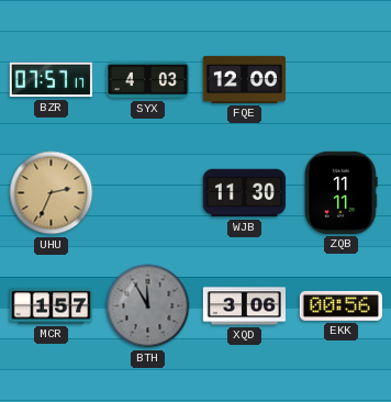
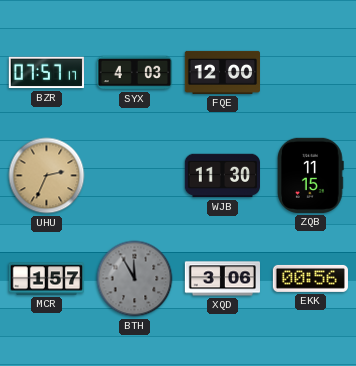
ZQB: 11:11 -> 11:15
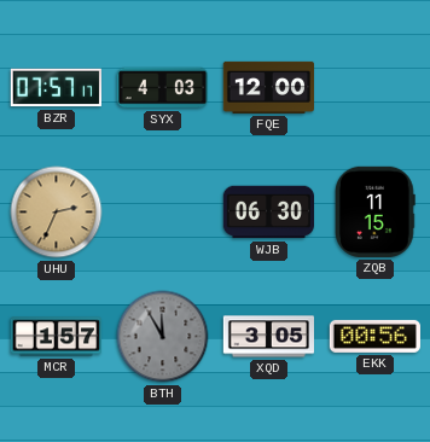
WJB: 11:30 -> 06:30
XQD: 3:06 -> 3:05
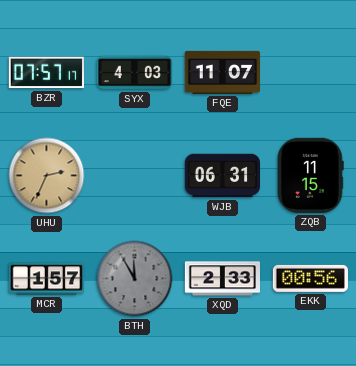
FQE: 12:00 -> 11:07
WJB: 06:30 -> 06:31
XQD: 3:05 -> 2:33
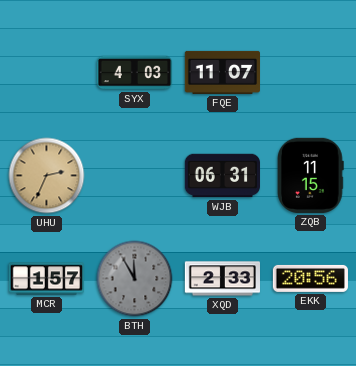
BZR: 07:57 -> none
EKK: 00:56 -> 20:56
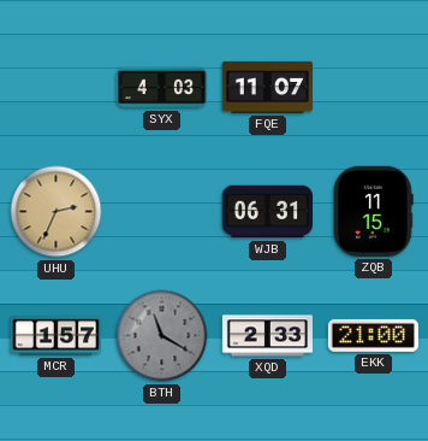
BTH: 11:55 -> 11:20
EKK: 20:56 -> 21:00
